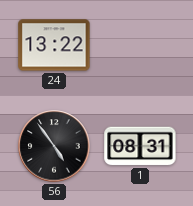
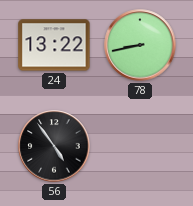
78: none -> 8:43
1: 08:31 -> none
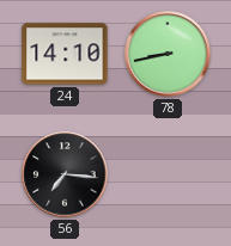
24: 13:22 -> 14:10
56: 4:54 -> 7:16
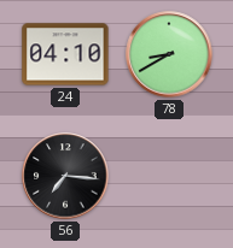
24: 14:10 -> 04:10
78: 8:43 -> 8:40
